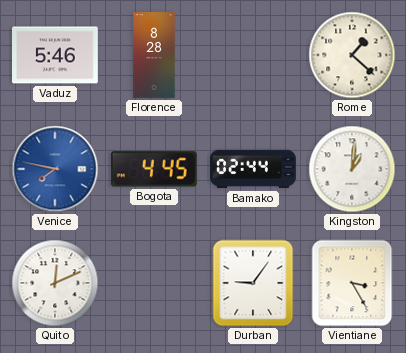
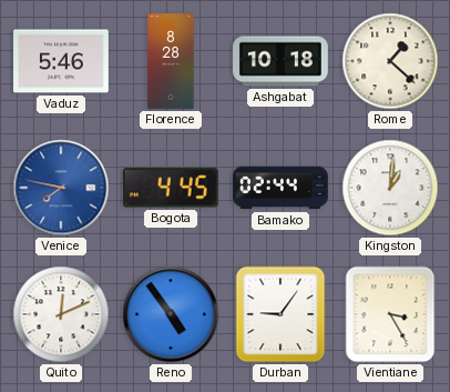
Ashgabat: none -> 10:18
Reno: none -> 4:54
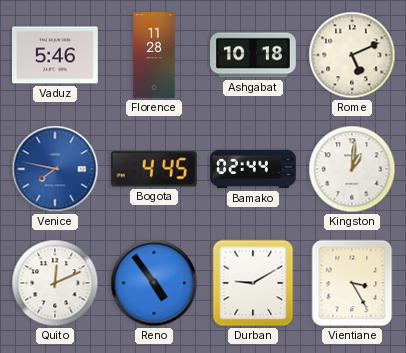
Florence: 8:28 -> 11:28
Rome: 1:22 -> 5:11
Durban: 9:06 -> 9:10
